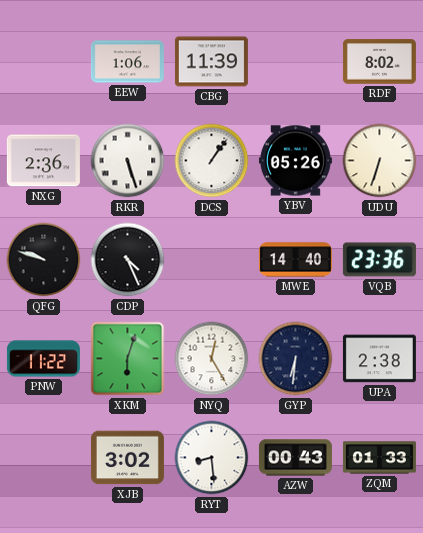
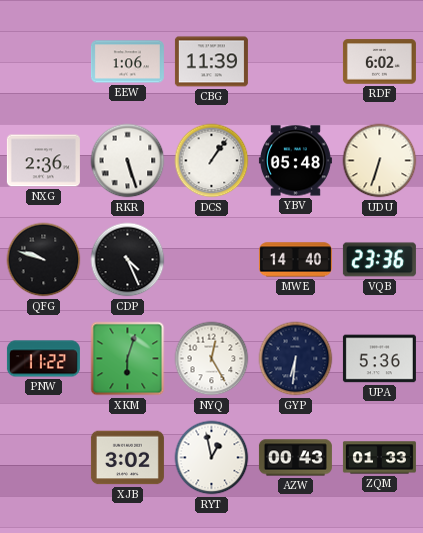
RDF: 8:02 -> 6:02
YBV: 05:26 -> 05:48
UPA: 2:38 -> 5:36
RYT: 8:29 -> 12:58
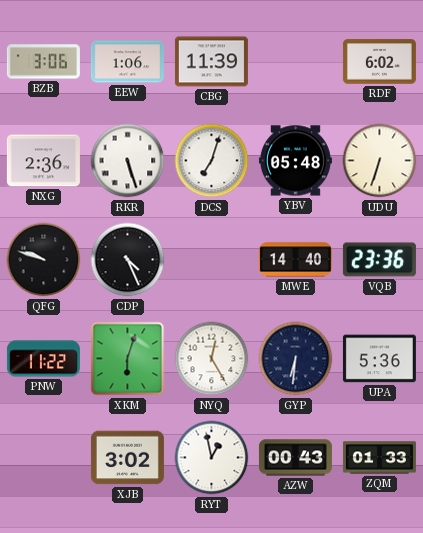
BZB: none -> 3:06
DCS: 1:06 -> 7:03
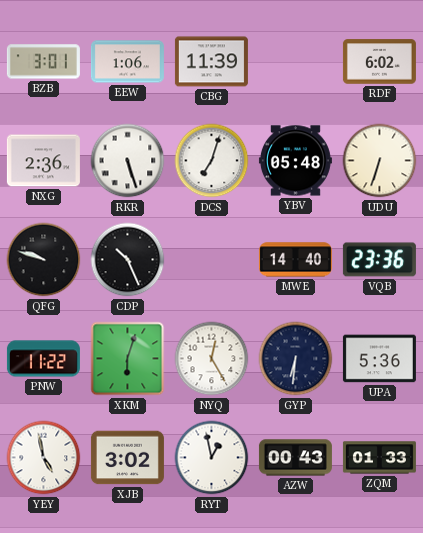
BZB: 3:06 -> 3:01
CDP: 4:26 -> 10:26
YEY: none -> 4:58
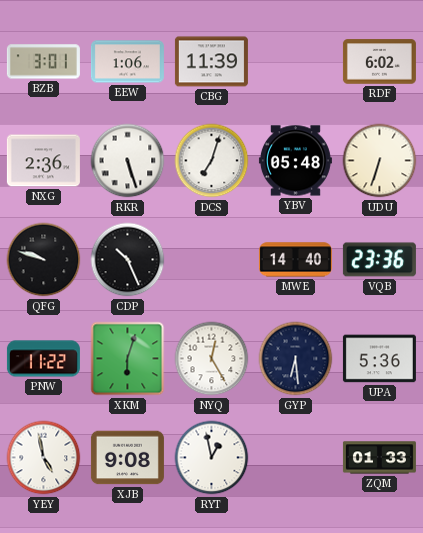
GYP: 6:31 -> 6:29
XJB: 3:02 -> 9:08
AZW: 00:43 -> none
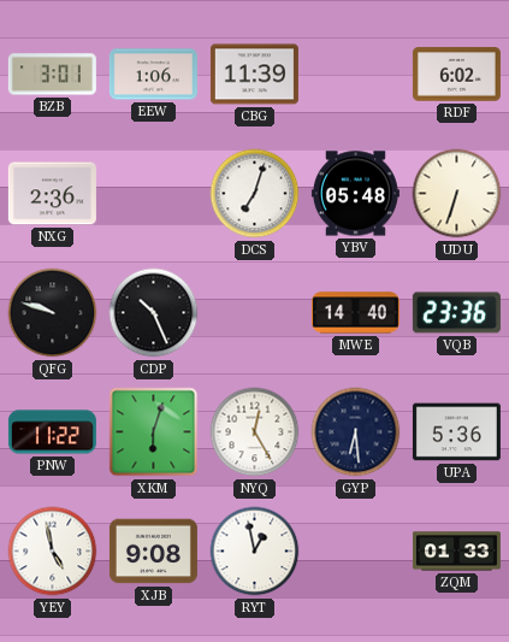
RKR: 5:27 -> none
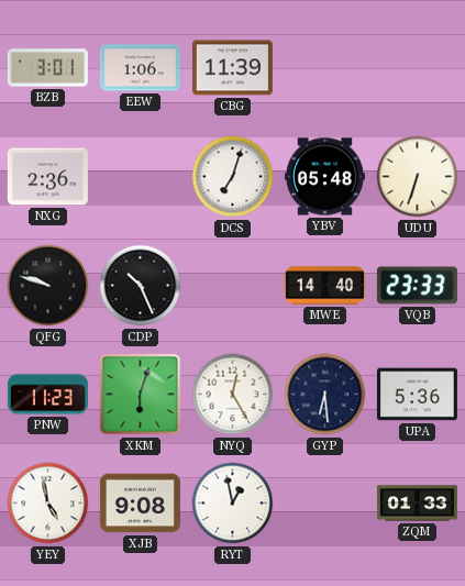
RDF: 6:02 -> none
VQB: 23:36 -> 23:33
PNW: 11:22 -> 11:23
